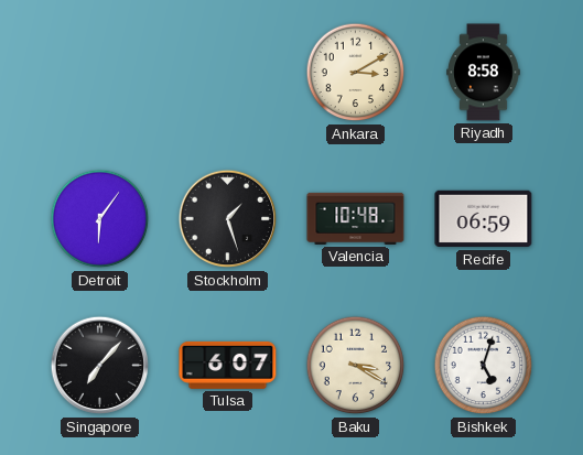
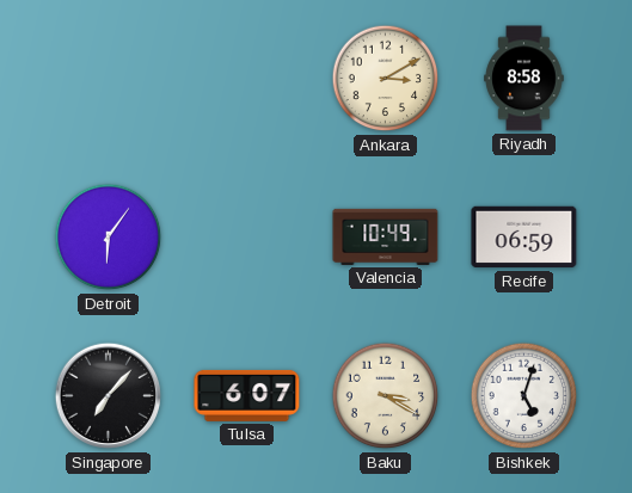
Stockholm: 1:27 -> none
Valencia: 10:48 -> 10:49
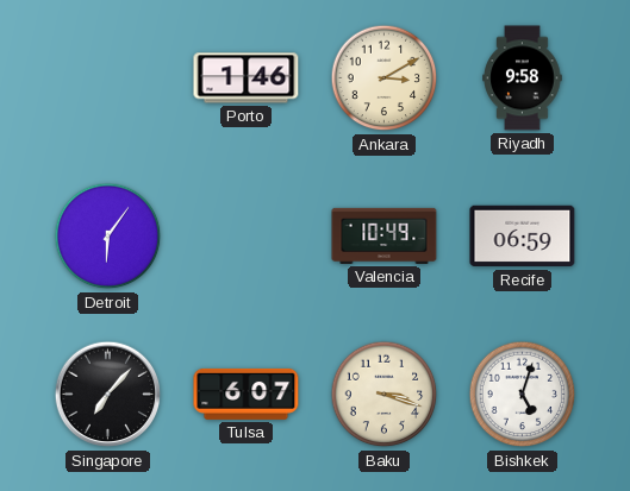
Porto: none -> 1:46
Riyadh: 8:58 -> 9:58
Baku: 3:20 -> 3:18
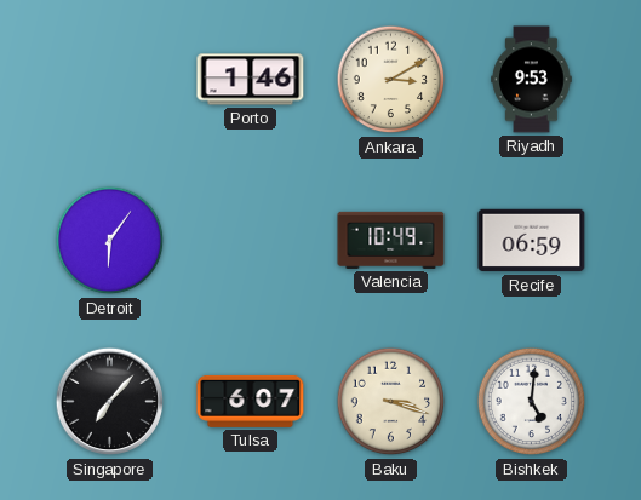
Riyadh: 9:58 -> 9:53
Bishkek: 5:03 -> 5:01
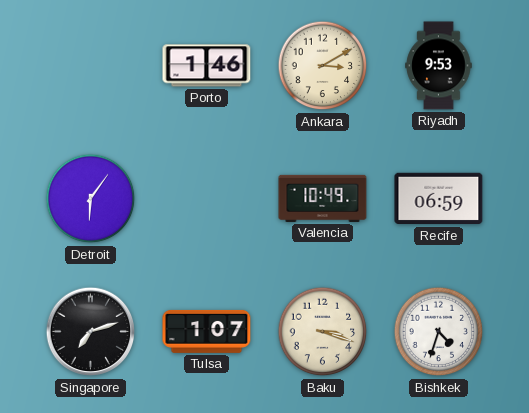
Singapore: 7:07 -> 7:12
Tulsa: 6:07 -> 1:07
Bishkek: 5:01 -> 4:33
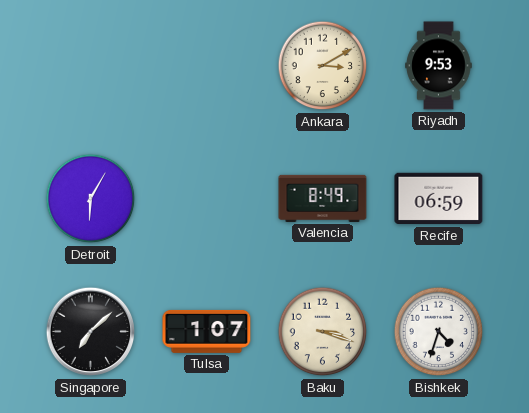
Porto: 1:46 -> none
Detroit: 6:06 -> 6:05
Valencia: 10:49 -> 8:49
Singapore: 7:12 -> 7:08
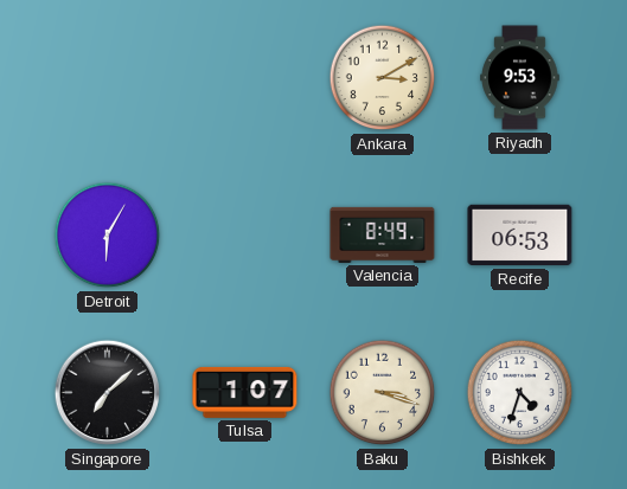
Recife: 06:59 -> 06:53
